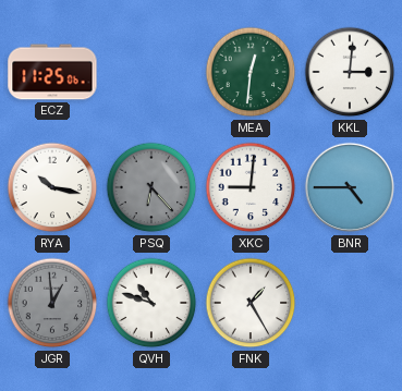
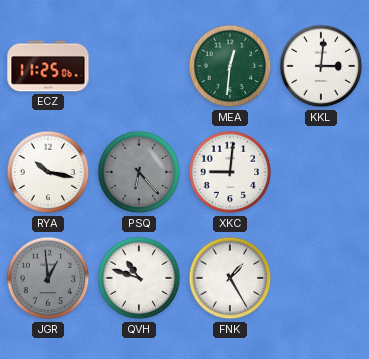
BNR: 4:45 -> none
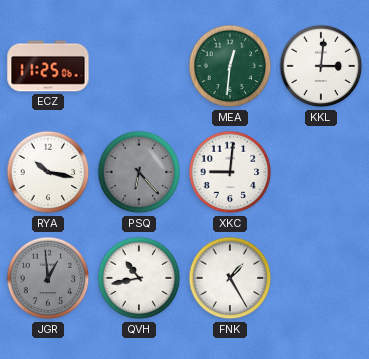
QVH: 10:48 -> 10:43
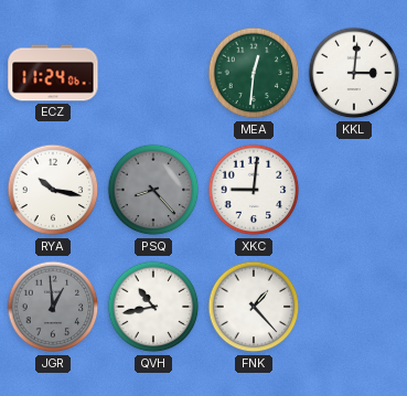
ECZ: 11:25 -> 11:24
PSQ: 6:23 -> 8:23
FNK: 1:25 -> 1:23
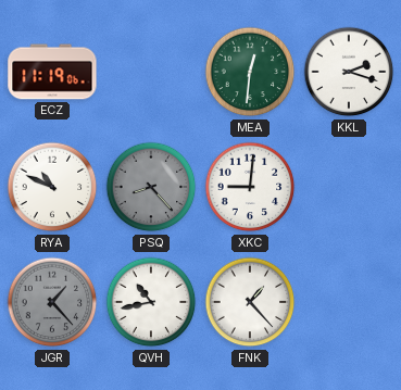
ECZ: 11:24 -> 11:19
KKL: 3:01 -> 2:18
RYA: 10:17 -> 10:49
JGR: 12:59 -> 1:23
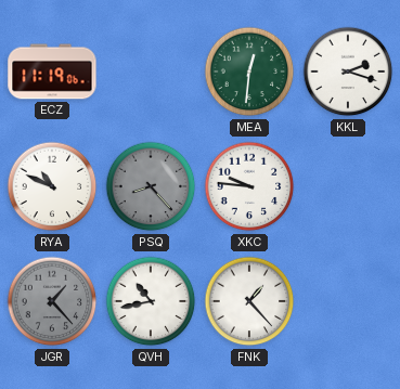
XKC: 9:01 -> 9:46
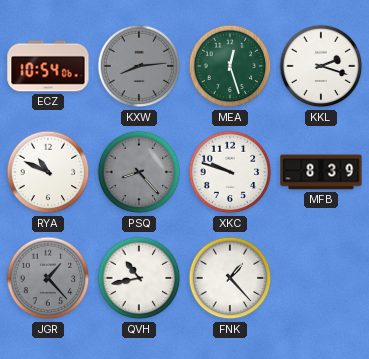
ECZ: 11:19 -> 10:54
KXW: none -> 8:14
MEA: 12:31 -> 12:27
XKC: 9:46 -> 9:48
MFB: none -> 8:39
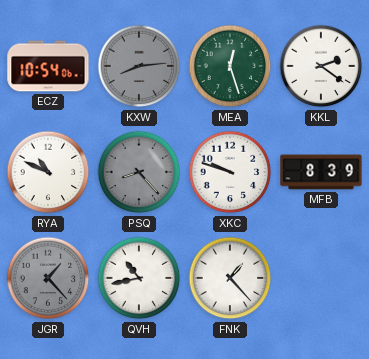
KKL: 2:18 -> 2:21
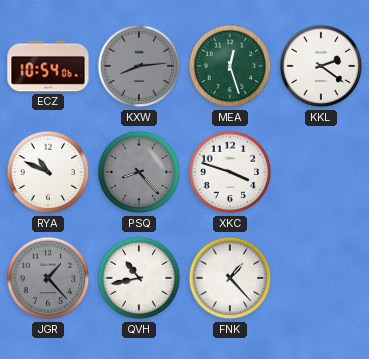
XKC: 9:48 -> 3:48
MFB: 8:39 -> none
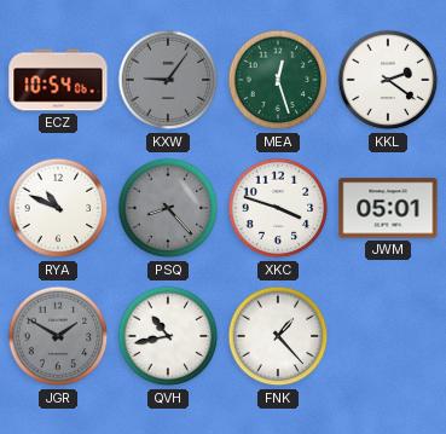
KXW: 8:14 -> 9:06
JWM: none -> 05:01
JGR: 1:23 -> 1:50
